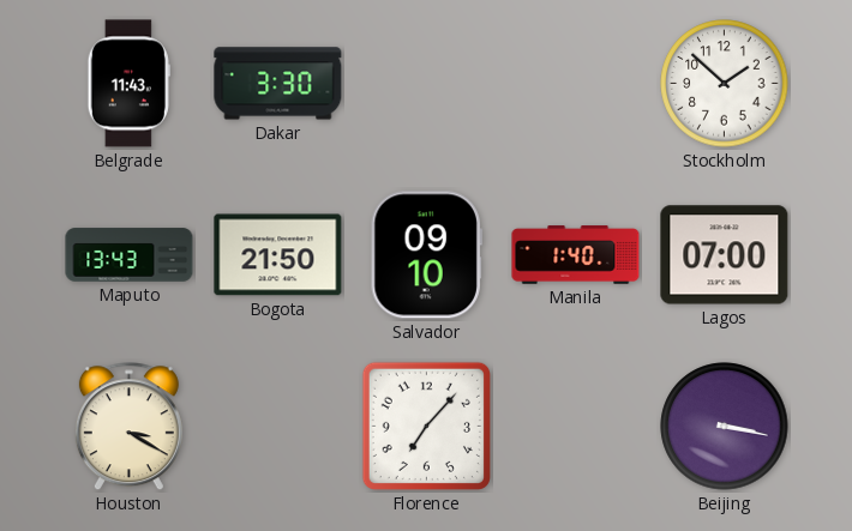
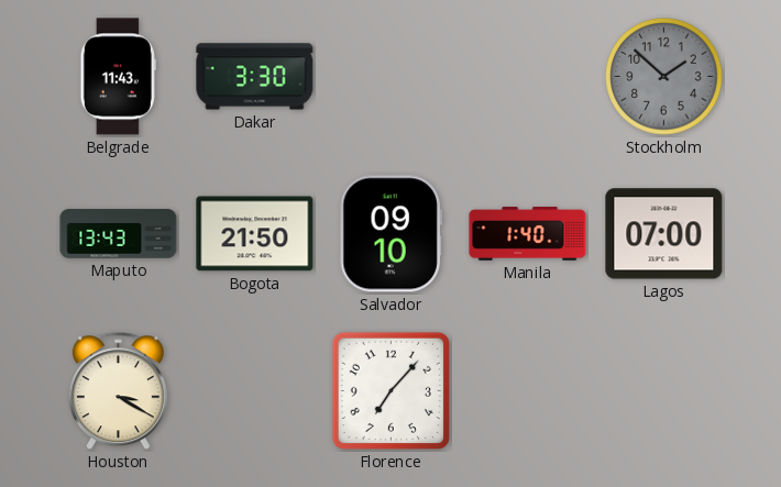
Stockholm dial: white -> grey
Beijing: 3:17 -> none
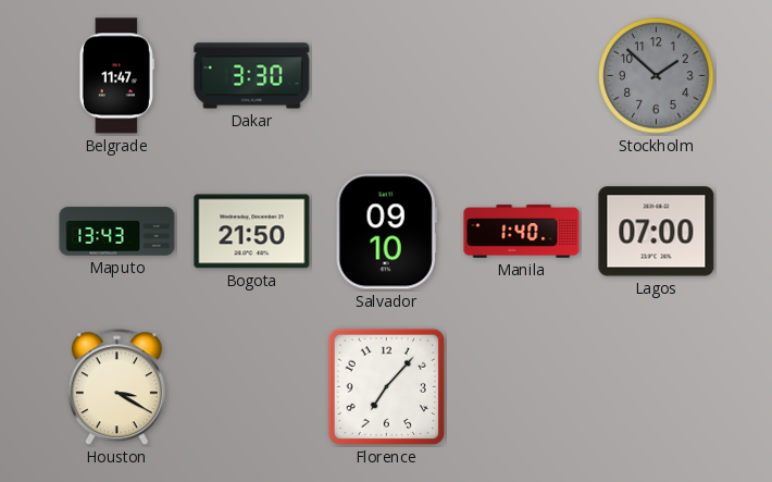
Belgrade: 11:43 -> 11:47
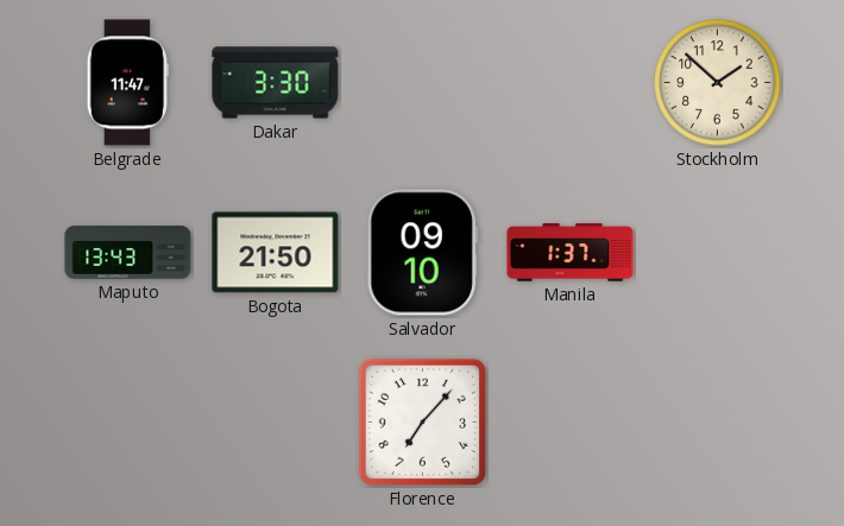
Stockholm dial: grey -> cream
Manila: 1:40 -> 1:37
Lagos: 07:00 -> none
Houston: 3:20 -> none
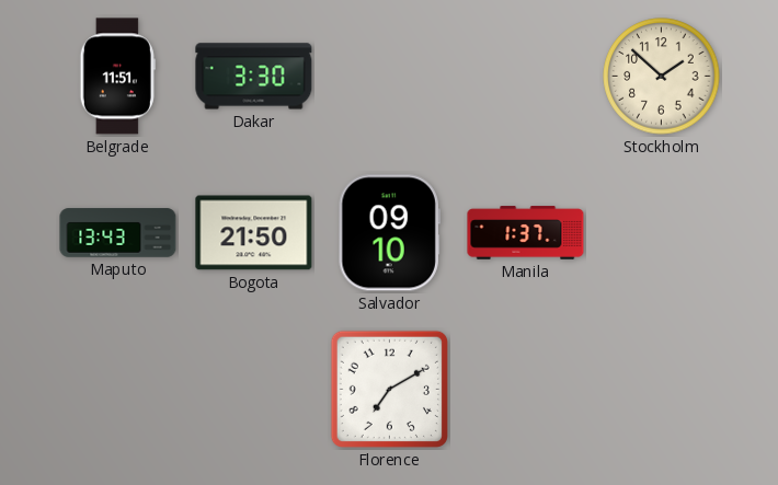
Belgrade: 11:47 -> 11:51
Florence: 7:07 -> 7:10
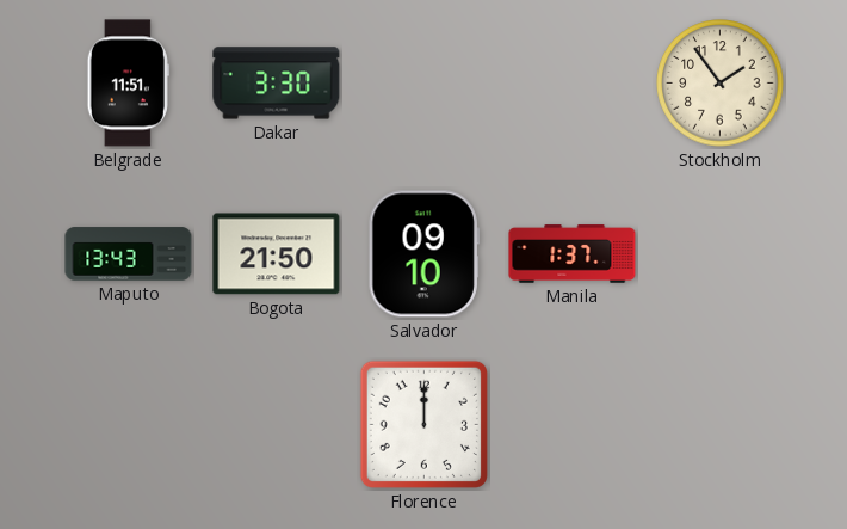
Stockholm: 1:52 -> 1:54
Florence: 7:10 -> 12:00
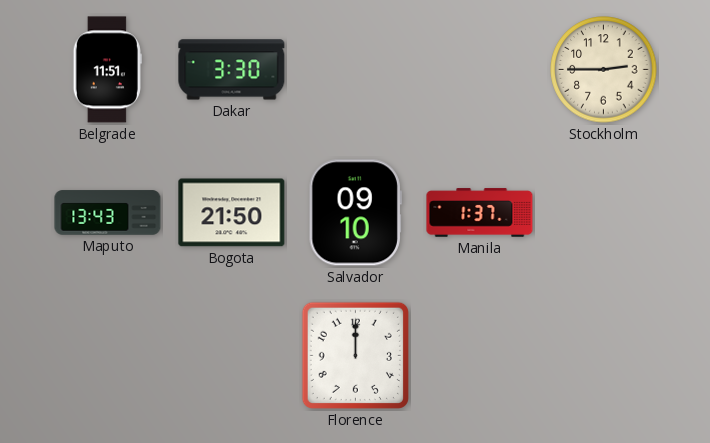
Stockholm: 1:54 -> 2:45
